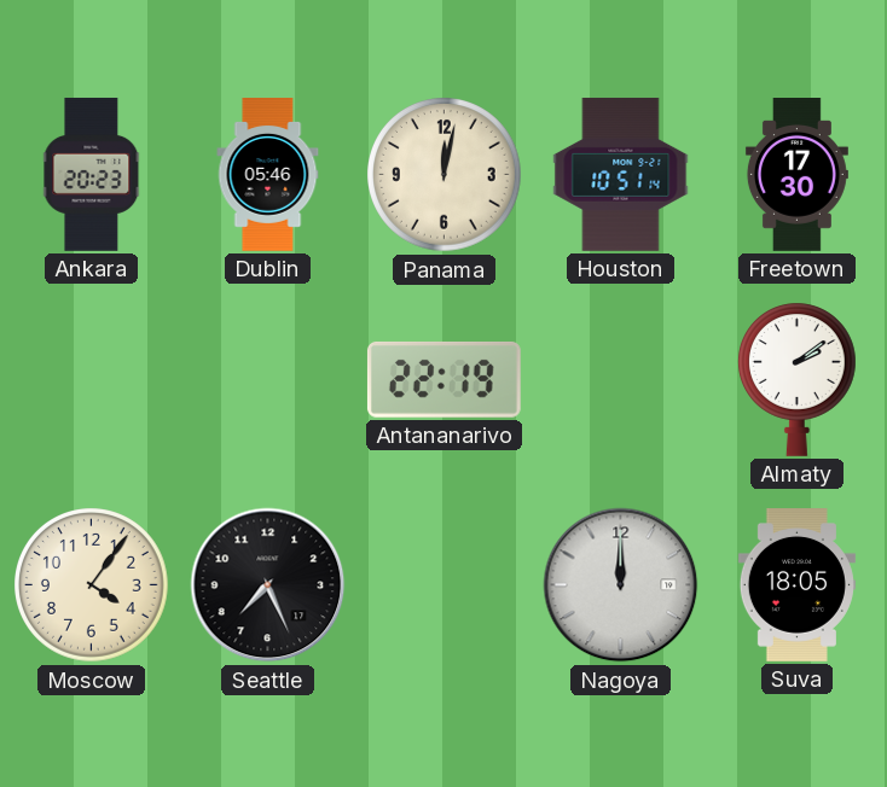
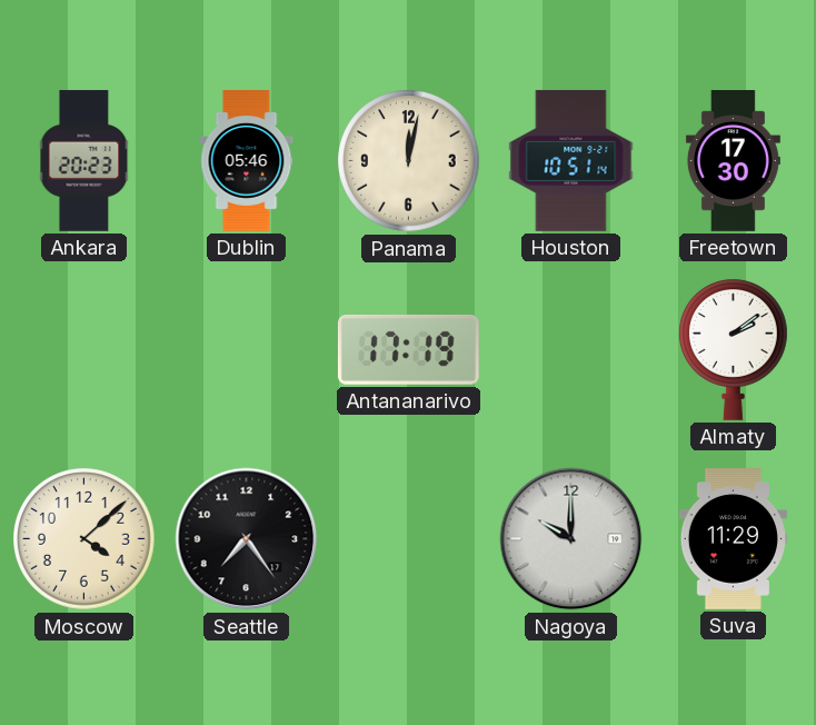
Antananarivo: 22:19 -> 17:19
Moscow: 4:06 -> 4:08
Seattle: 7:26 -> 7:24
Nagoya: 12:00 -> 10:00
Suva: 18:05 -> 11:29
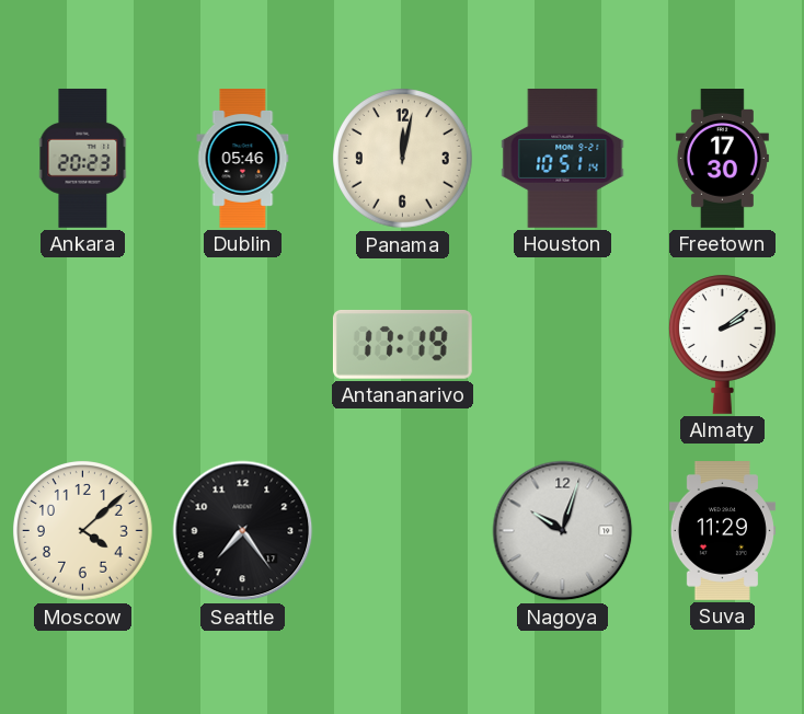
Nagoya: 10:00 -> 10:03
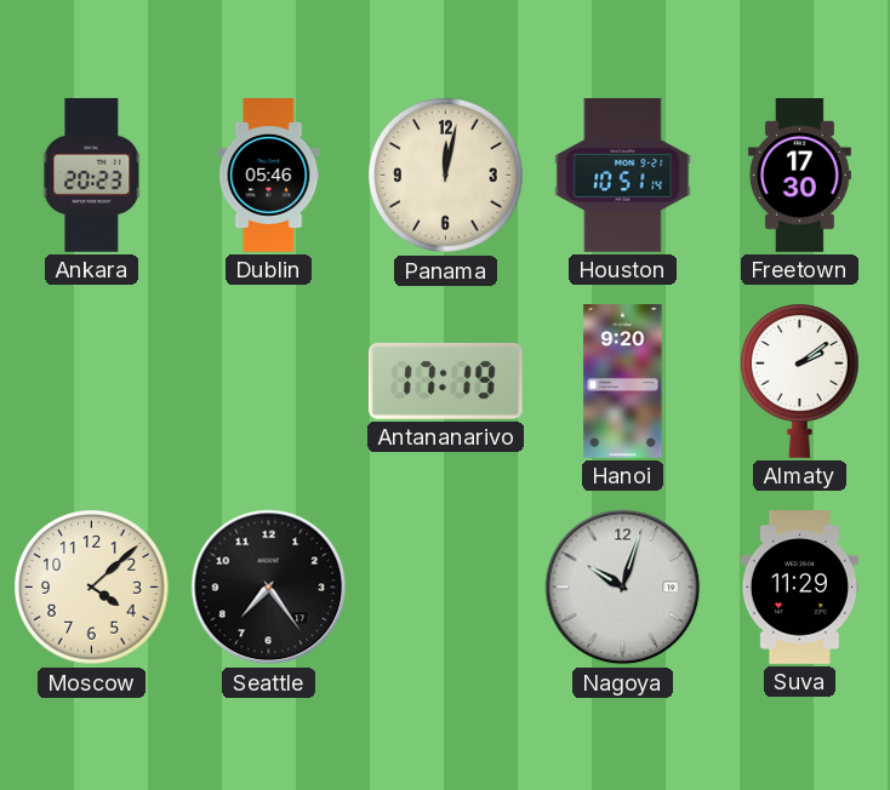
Hanoi: none -> 9:20
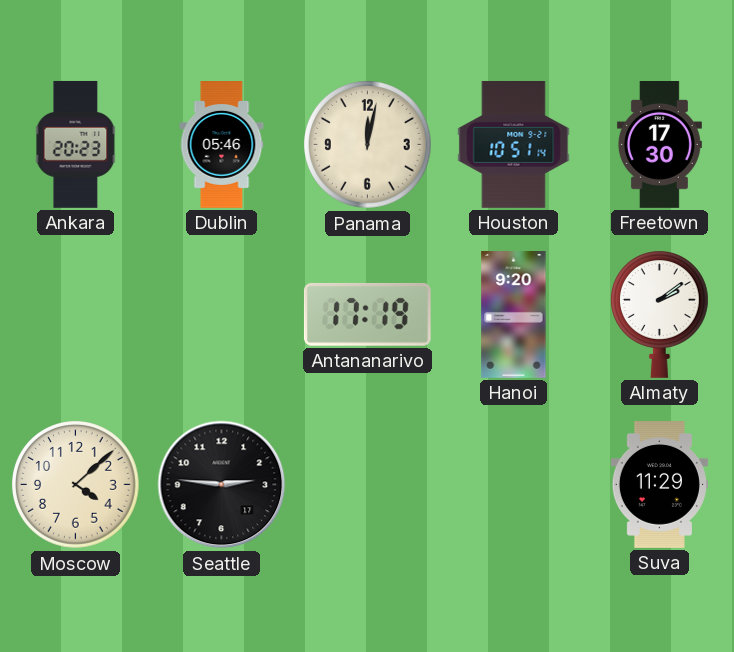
Seattle: 7:24 -> 2:46
Nagoya: 10:03 -> none
